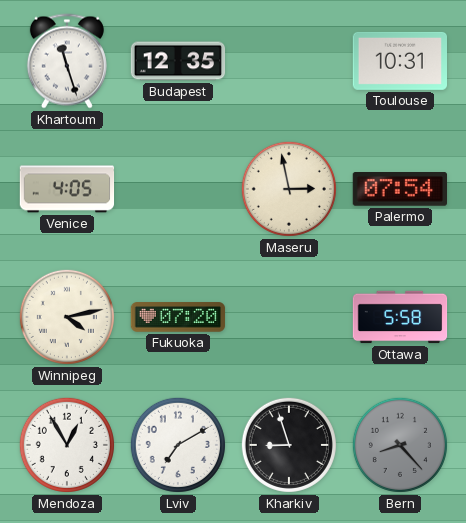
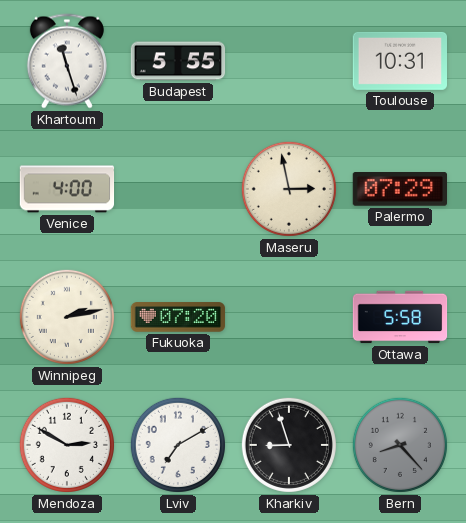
Budapest: 12:35 -> 5:55
Venice: 4:05 -> 4:00
Palermo: 07:54 -> 07:29
Winnipeg: 4:13 -> 2:13
Mendoza: 12:55 -> 2:50
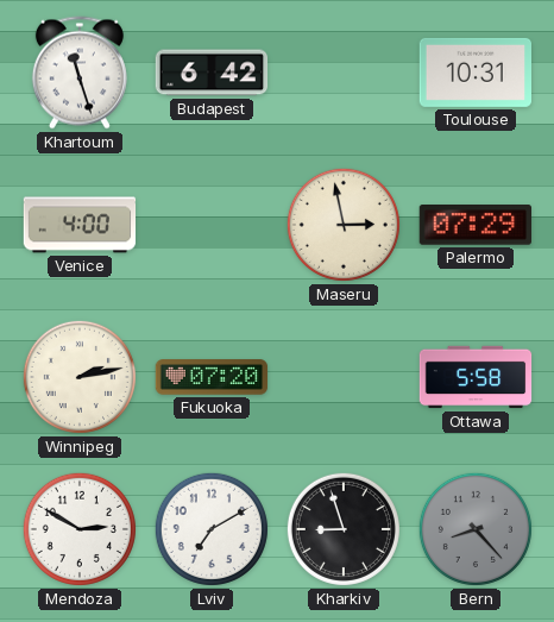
Budapest: 5:55 -> 6:42
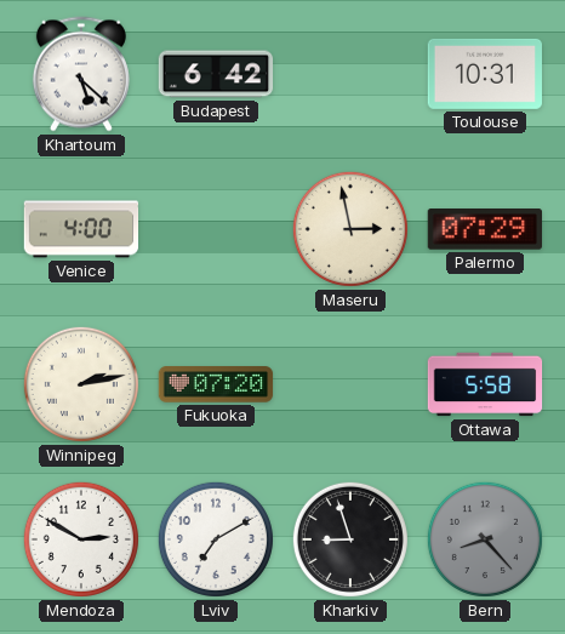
Khartoum: 11:27 -> 5:22
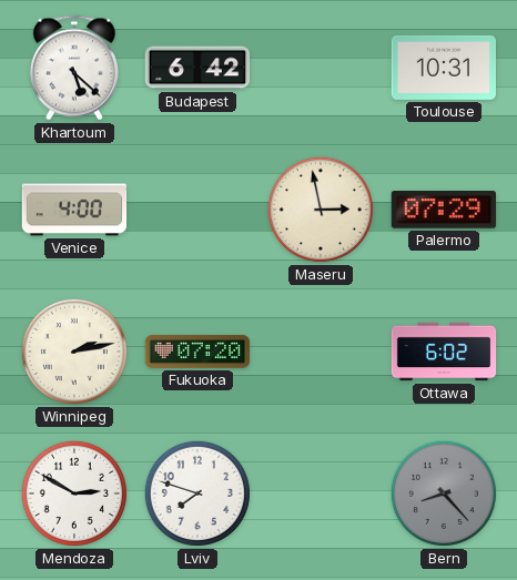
Ottawa: 5:58 -> 6:02
Lviv: 7:10 -> 7:48
Kharkiv: 8:57 -> none
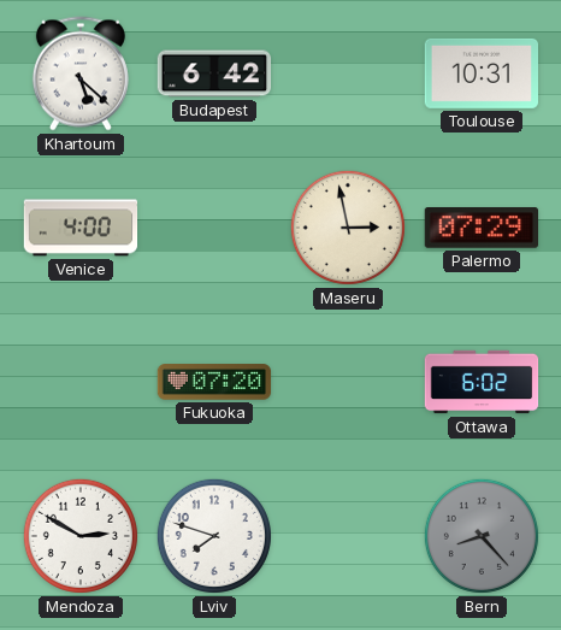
Winnipeg: 2:13 -> none
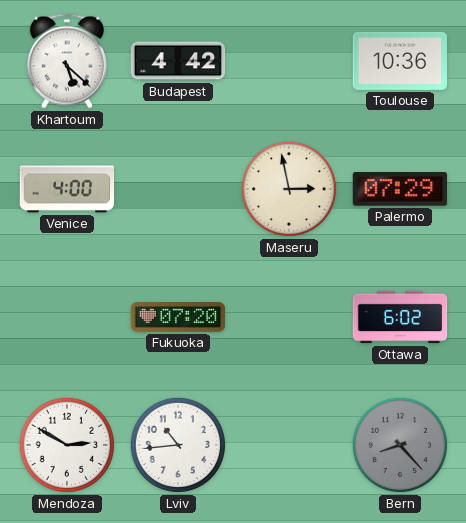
Budapest: 6:42 -> 4:42
Toulouse: 10:31 -> 10:36
Lviv: 7:48 -> 10:44
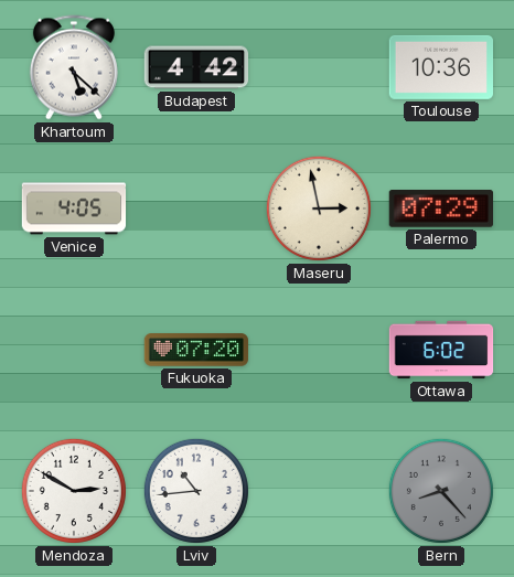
Venice: 4:00 -> 4:05
